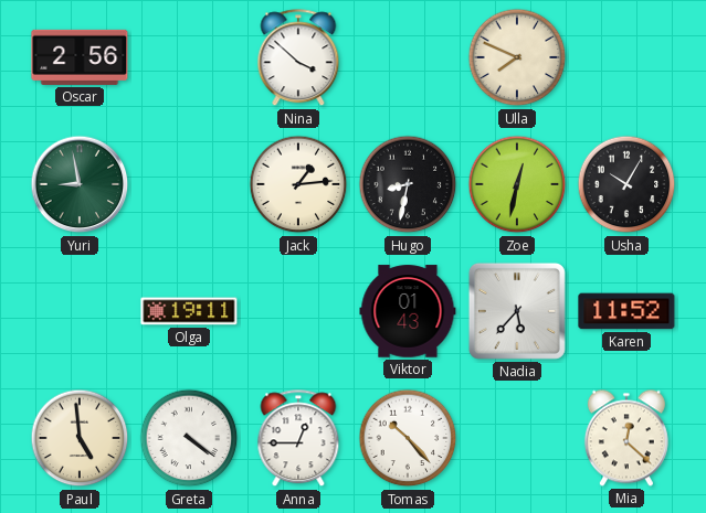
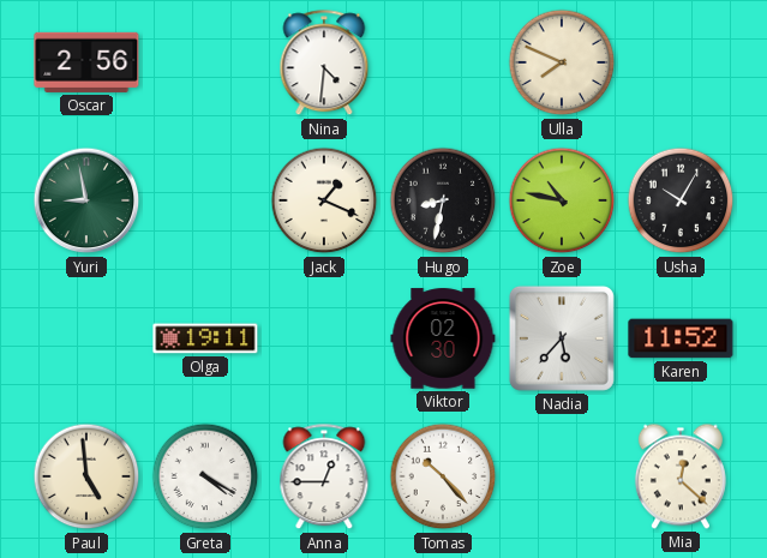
Nina: 3:52 -> 4:31
Jack: 1:14 -> 1:19
Zoe: 12:32 -> 10:47
Viktor: 01:43 -> 02:30
Greta: 4:21 -> 4:20
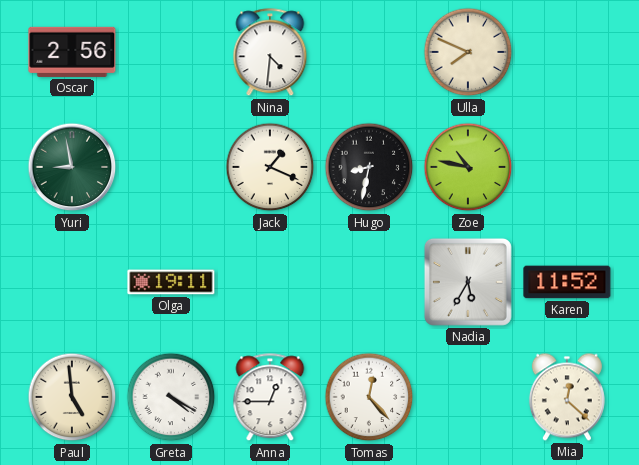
Usha: 10:05 -> none
Viktor: 02:30 -> none
Nadia: 5:37 -> 5:35
Tomas: 10:23 -> 12:23
